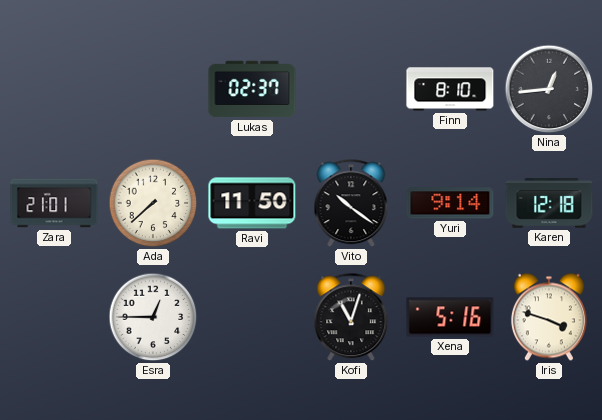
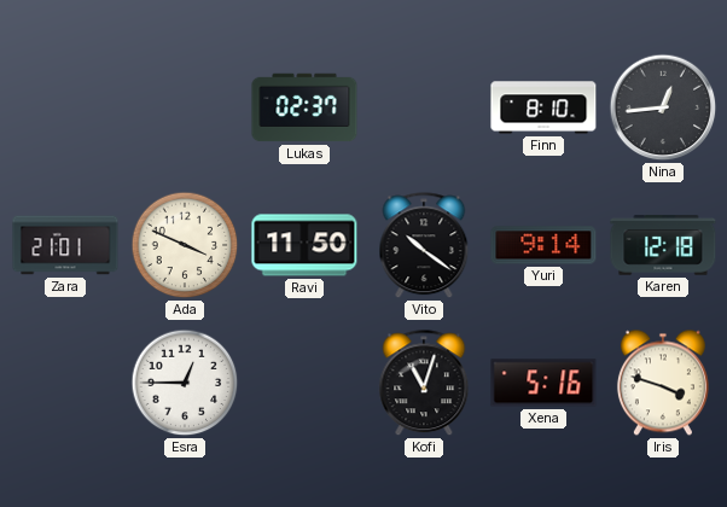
Ada: 7:38 -> 3:49
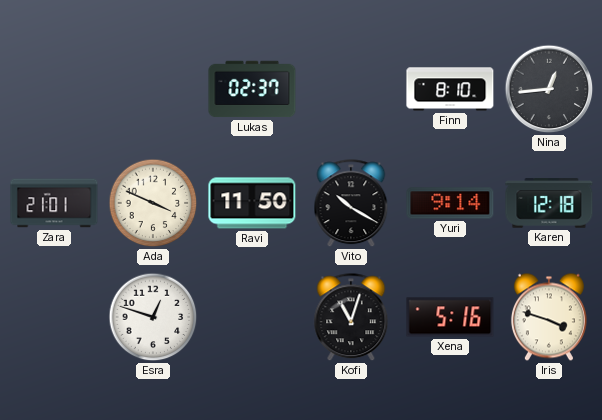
Vito: 10:21 -> 10:20
Esra: 12:45 -> 12:48
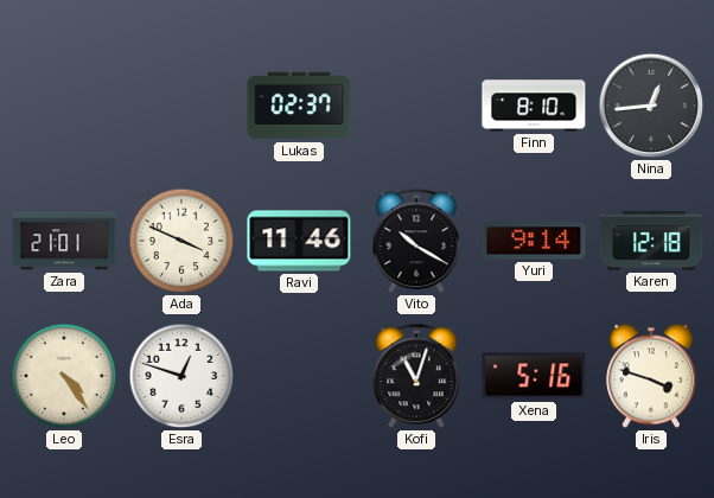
Ravi: 11:50 -> 11:46
Leo: none -> 4:24
